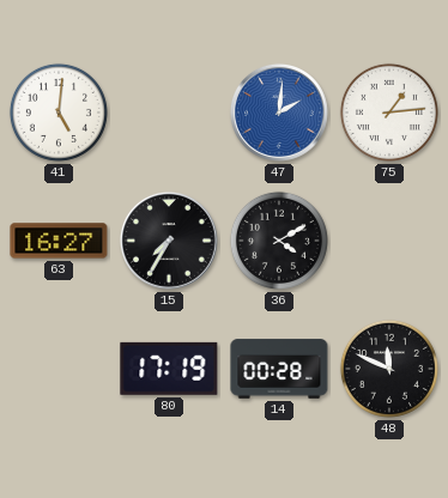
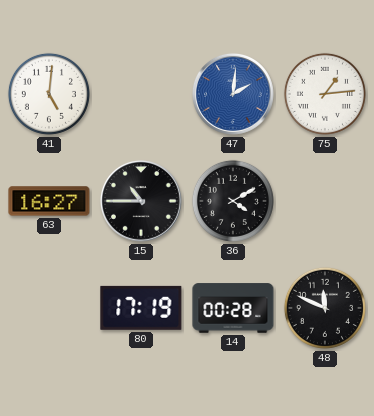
15: 7:35 -> 10:45
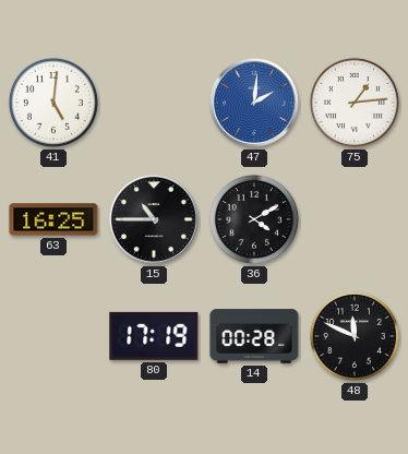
63: 16:27 -> 16:25
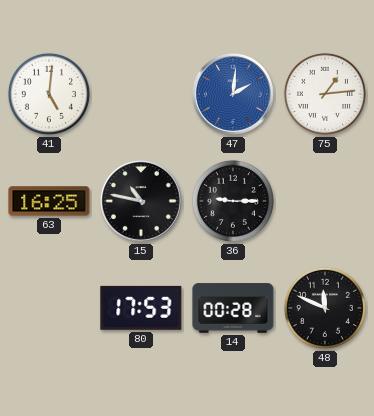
15: 10:45 -> 10:47
36: 4:10 -> 9:15
80: 17:19 -> 17:53
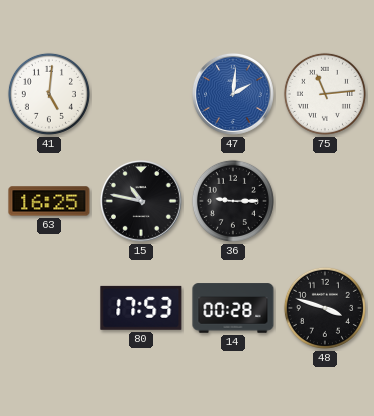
75: 1:14 -> 11:14
48: 11:49 -> 3:48
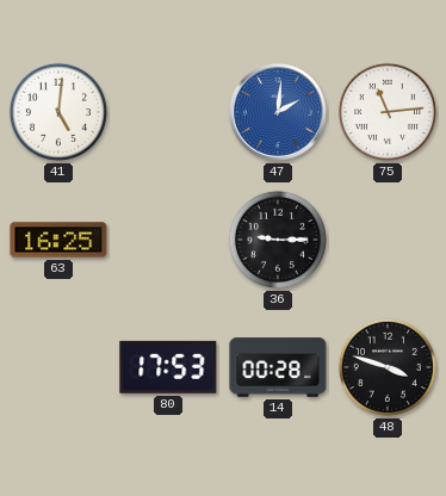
15: 10:47 -> none
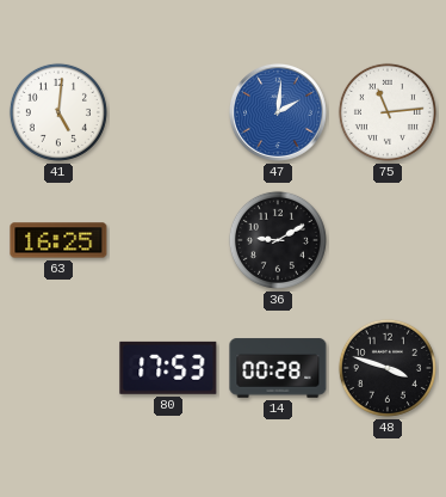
36: 9:15 -> 9:10
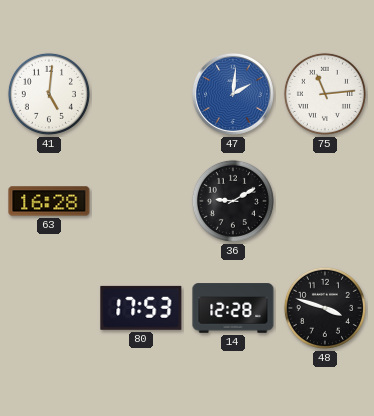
63: 16:25 -> 16:28
14: 00:28 -> 12:28
